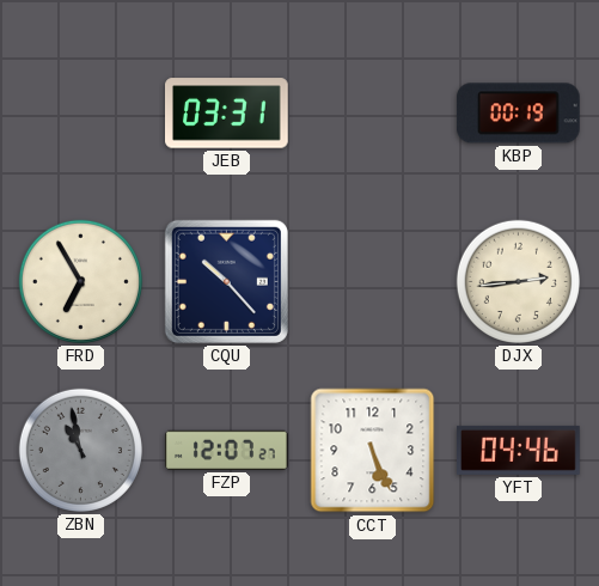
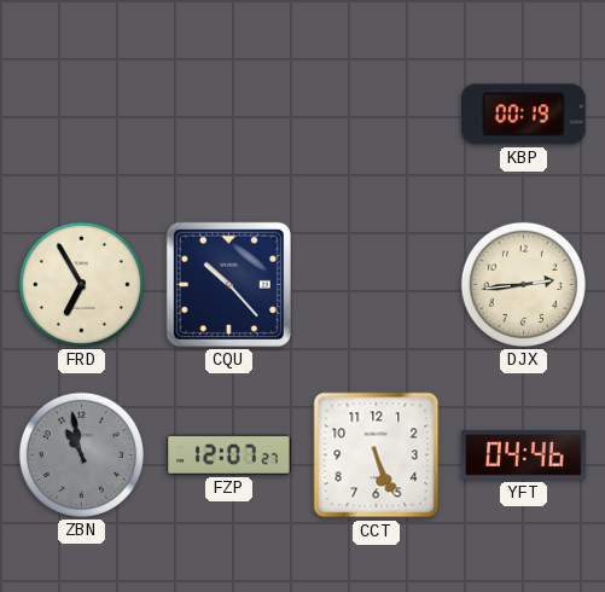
JEB: 03:31 -> none
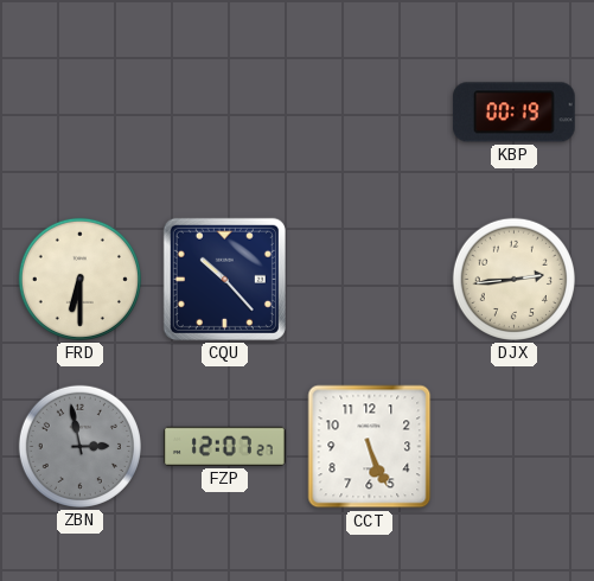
FRD: 6:55 -> 6:30
ZBN: 10:58 -> 2:58
YFT: 04:46 -> none
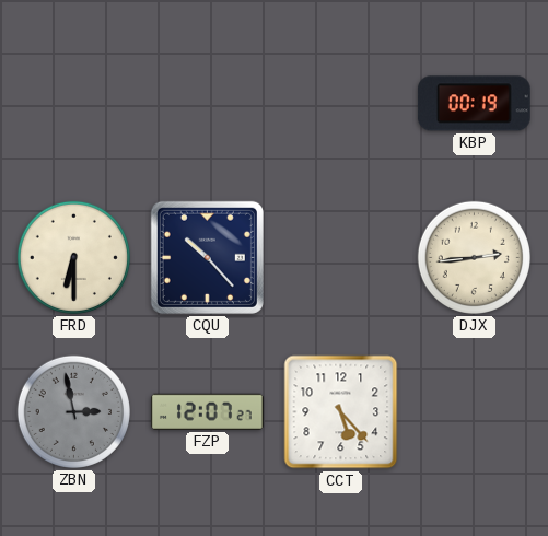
CCT: 5:26 -> 5:23
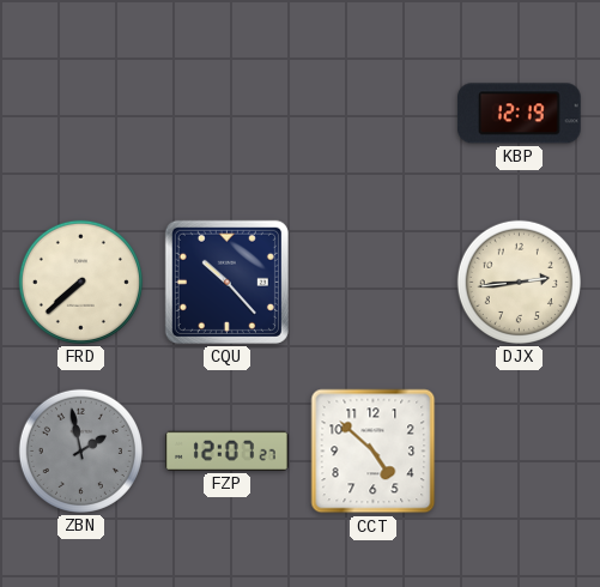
KBP: 00:19 -> 12:19
FRD: 6:30 -> 7:38
ZBN: 2:58 -> 1:58
CCT: 5:23 -> 4:52
